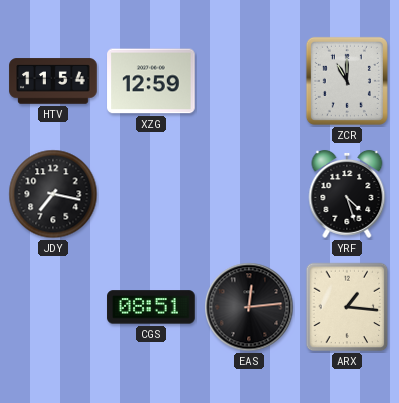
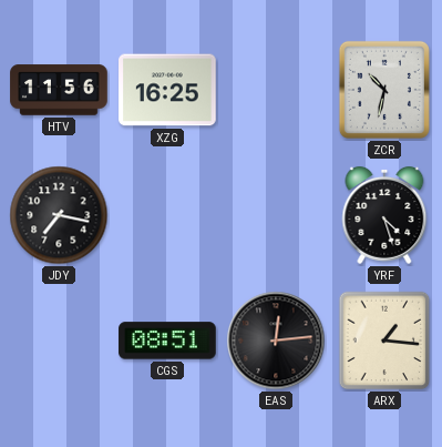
HTV: 11:54 -> 11:56
XZG: 12:59 -> 16:25
ZCR: 11:00 -> 10:32
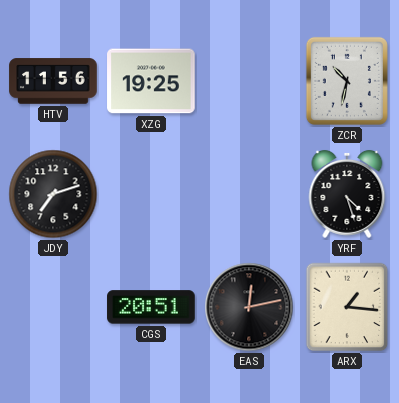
XZG: 16:25 -> 19:25
JDY: 7:17 -> 7:12
CGS: 08:51 -> 20:51
EAS: 12:14 -> 12:13
